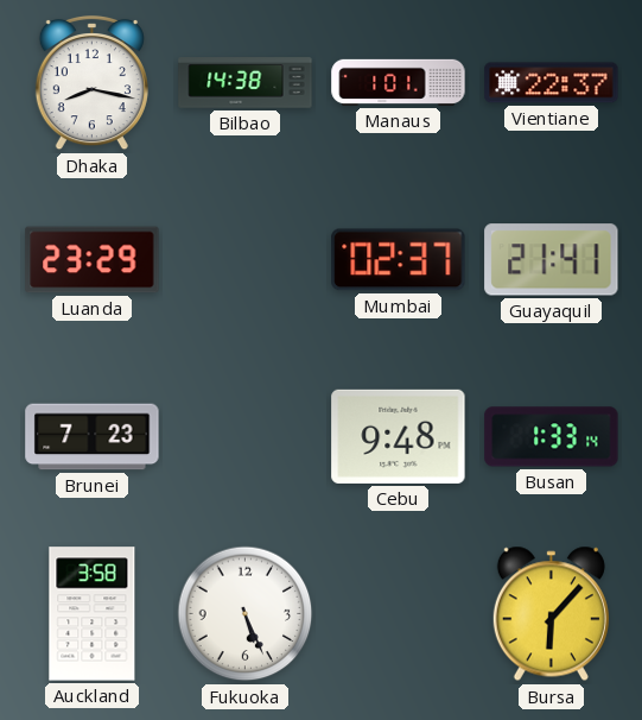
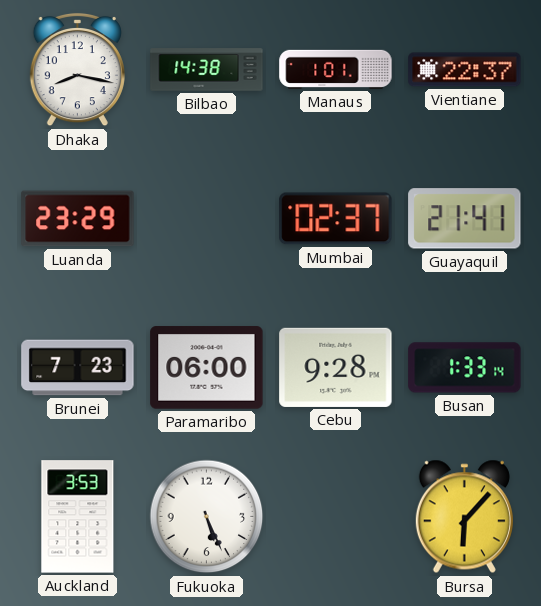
Paramaribo: none -> 06:00
Cebu: 9:48 -> 9:28
Auckland: 3:58 -> 3:53
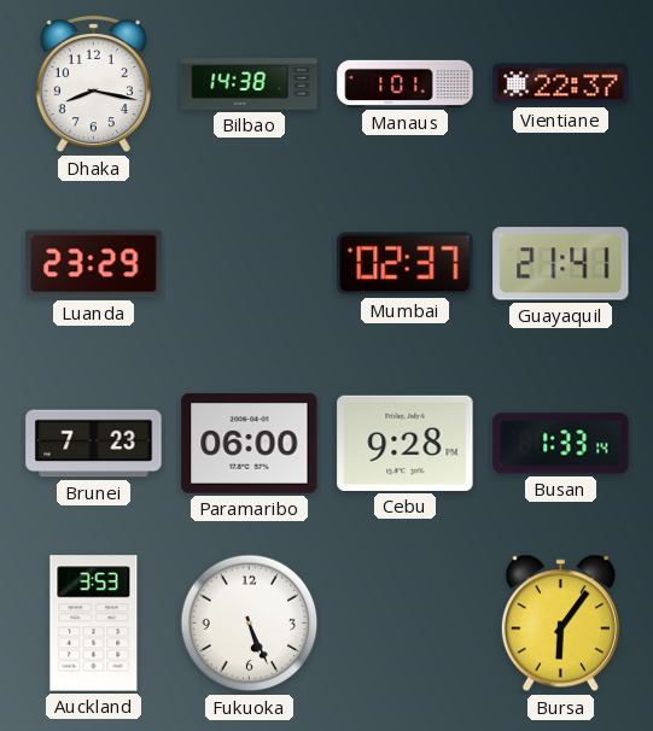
Bursa: 6:07 -> 6:06
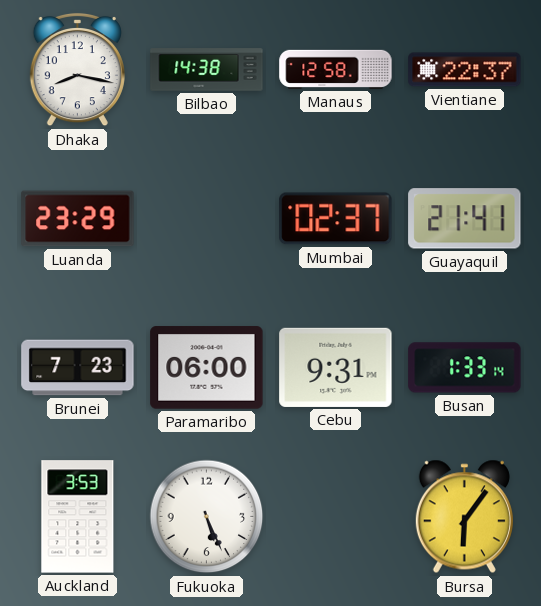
Manaus: 1:01 -> 12:58
Cebu: 9:28 -> 9:31
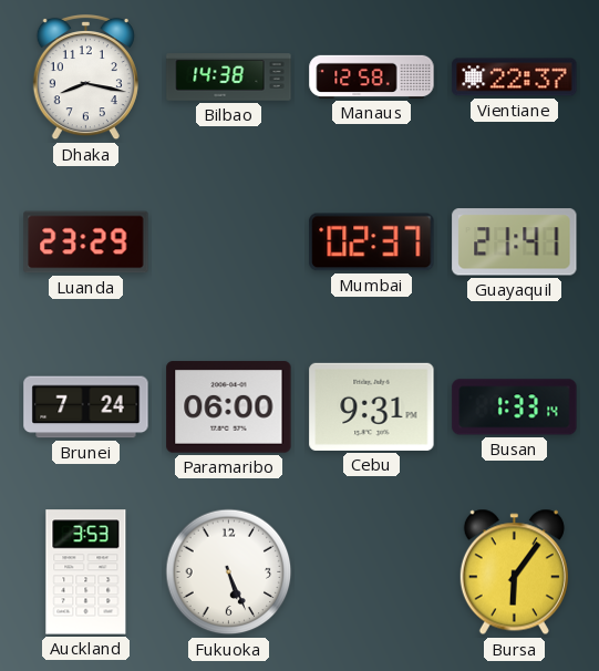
Brunei: 7:23 -> 7:24
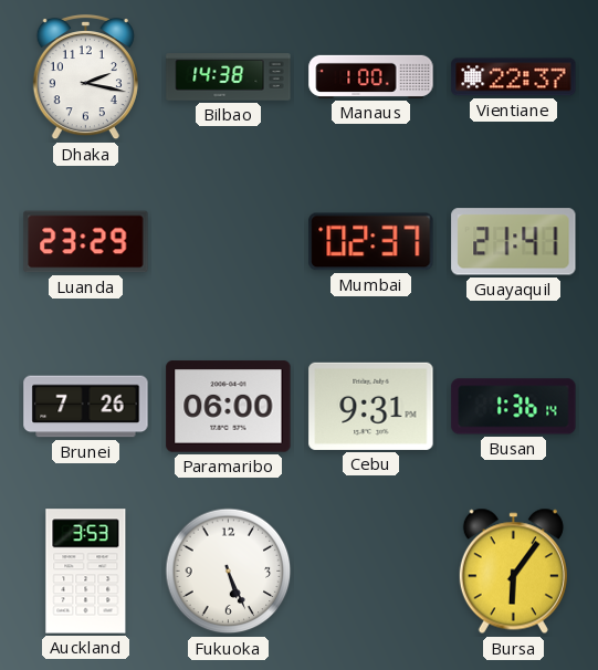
Dhaka: 8:17 -> 2:17
Manaus: 12:58 -> 1:00
Brunei: 7:24 -> 7:26
Busan: 1:33 -> 1:36
